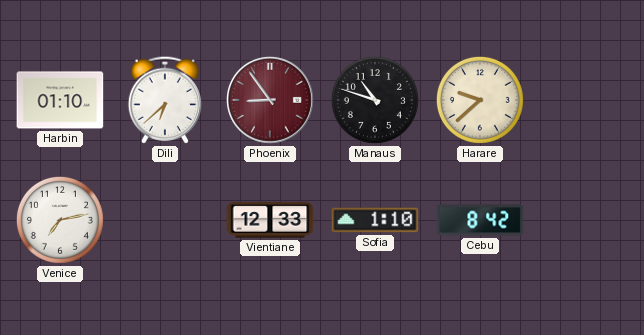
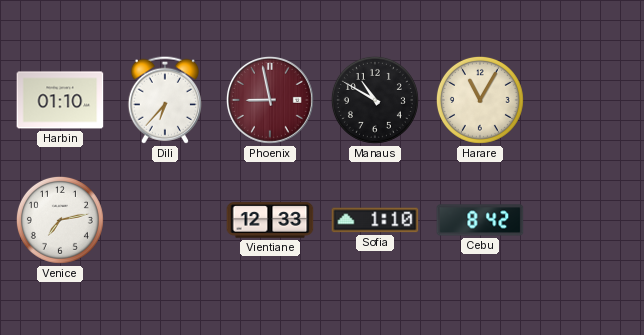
Dili: 6:38 -> 6:37
Phoenix: 8:54 -> 8:58
Manaus: 10:48 -> 10:50
Harare: 9:38 -> 11:05
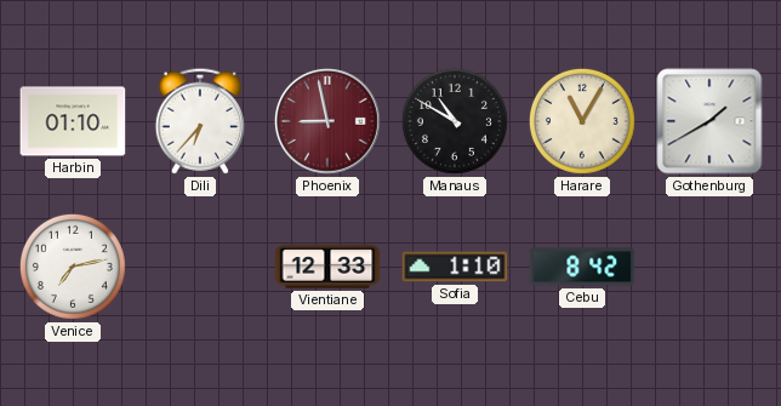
Gothenburg: none -> 1:40
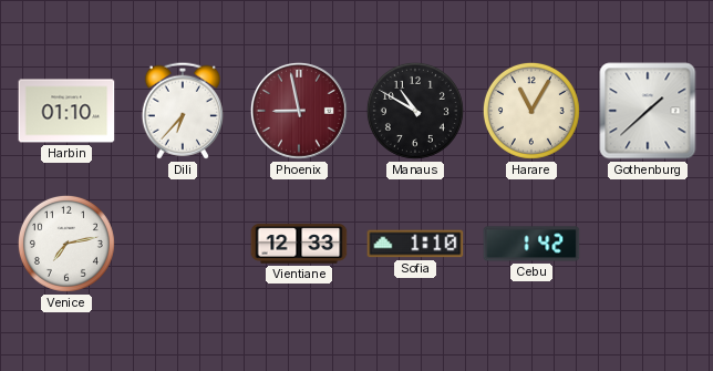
Gothenburg: 1:40 -> 1:38
Cebu: 8:42 -> 1:42
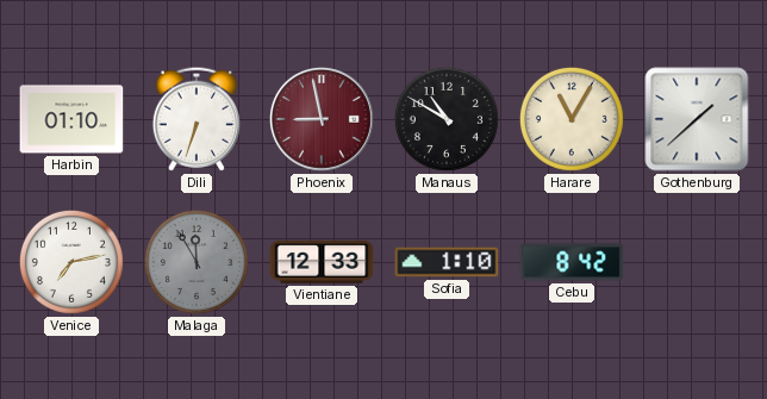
Dili: 6:37 -> 6:33
Malaga: none -> 11:55
Cebu: 1:42 -> 8:42
